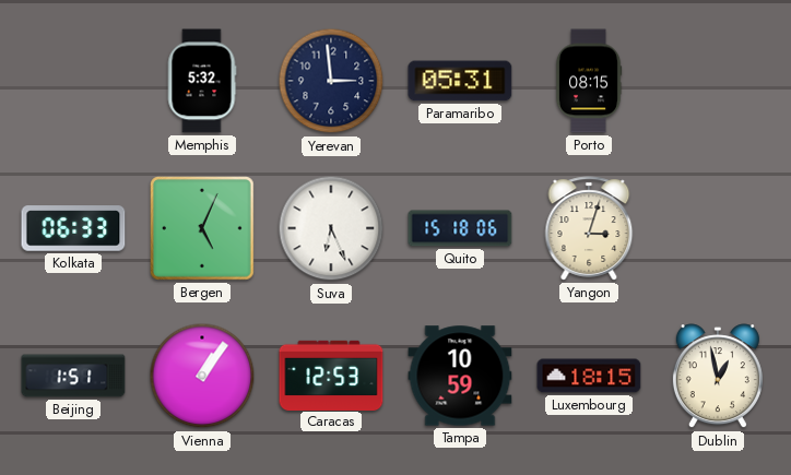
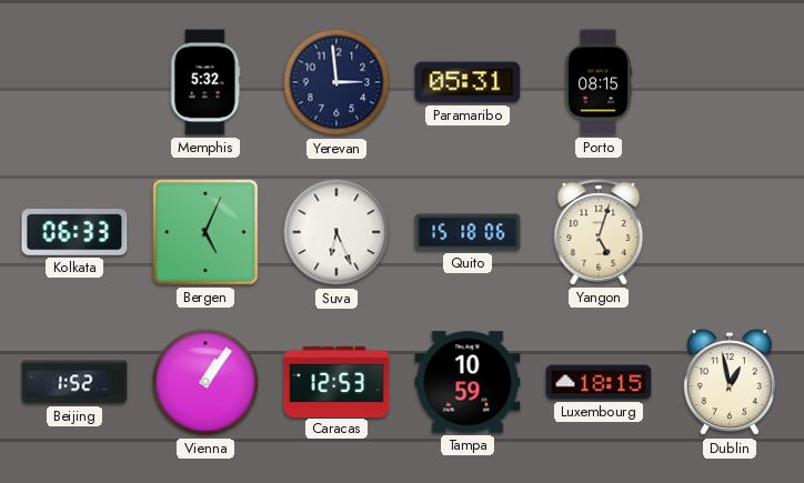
Yangon: 3:03 -> 5:03
Beijing: 1:51 -> 1:52
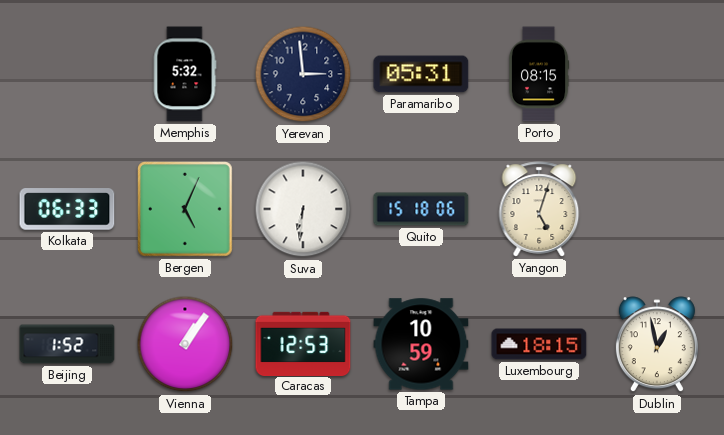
Suva: 6:26 -> 6:31
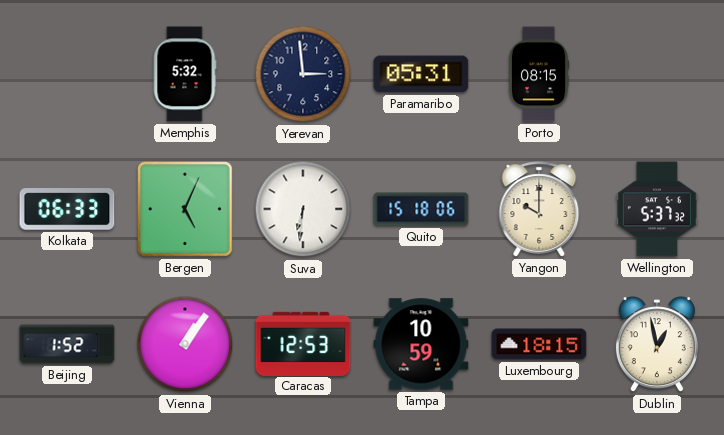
Yangon: 5:03 -> 10:00
Wellington: none -> 5:37
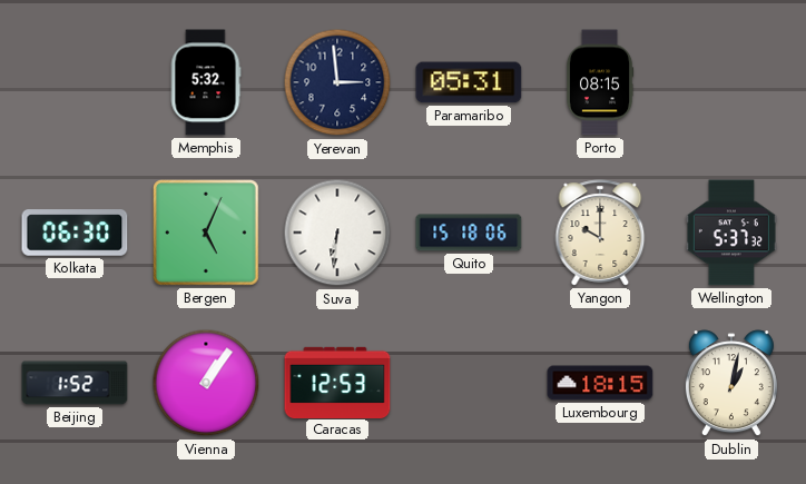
Kolkata: 06:33 -> 06:30
Tampa: 10:59 -> none
Dublin: 12:58 -> 1:02
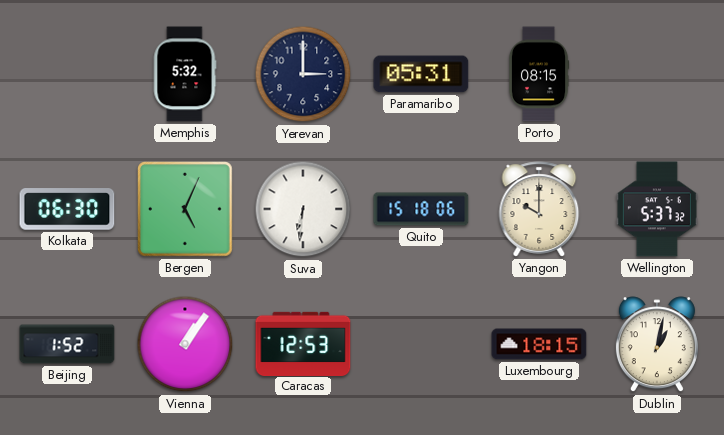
Yerevan: 2:59 -> 3:00
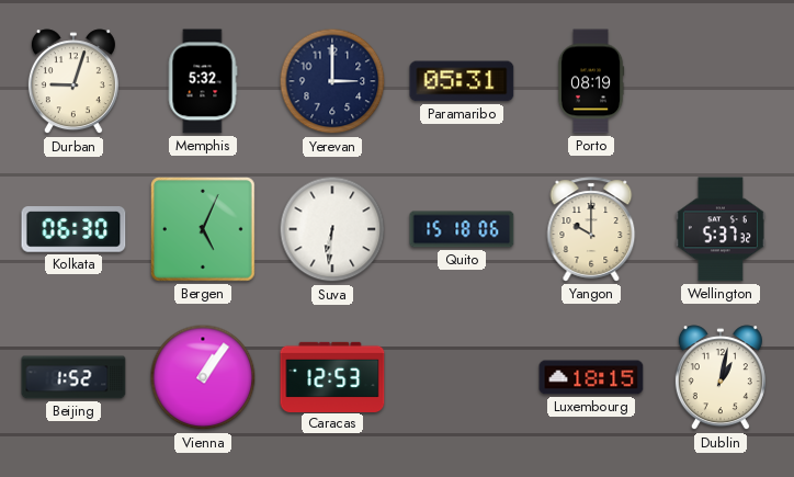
Durban: none -> 9:03
Porto: 08:15 -> 08:19
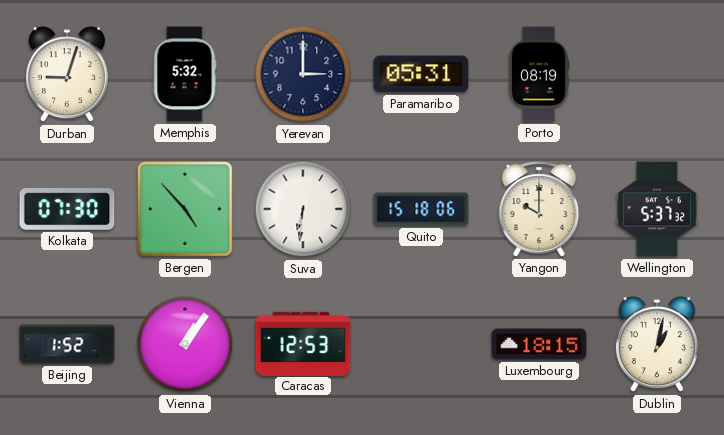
Kolkata: 06:30 -> 07:30
Bergen: 5:04 -> 4:53
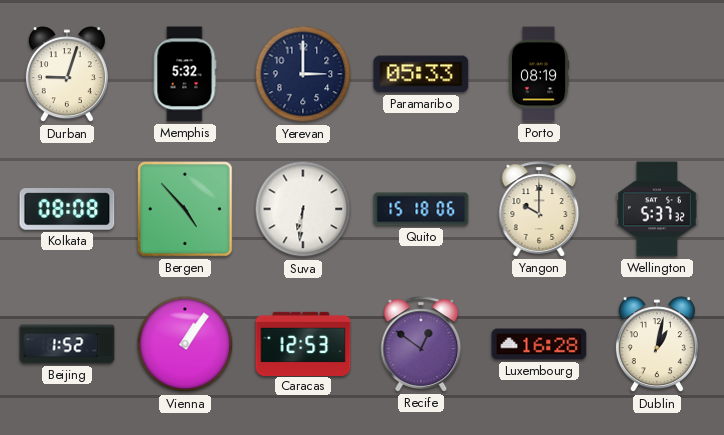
Paramaribo: 05:31 -> 05:33
Kolkata: 07:30 -> 08:08
Recife: none -> 12:51
Luxembourg: 18:15 -> 16:28
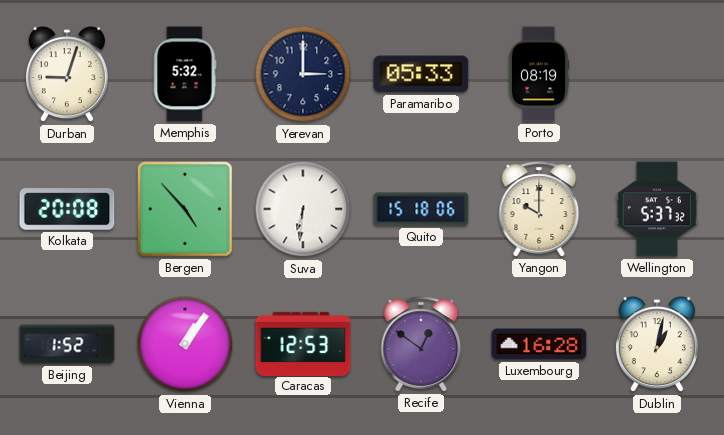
Kolkata: 08:08 -> 20:08
